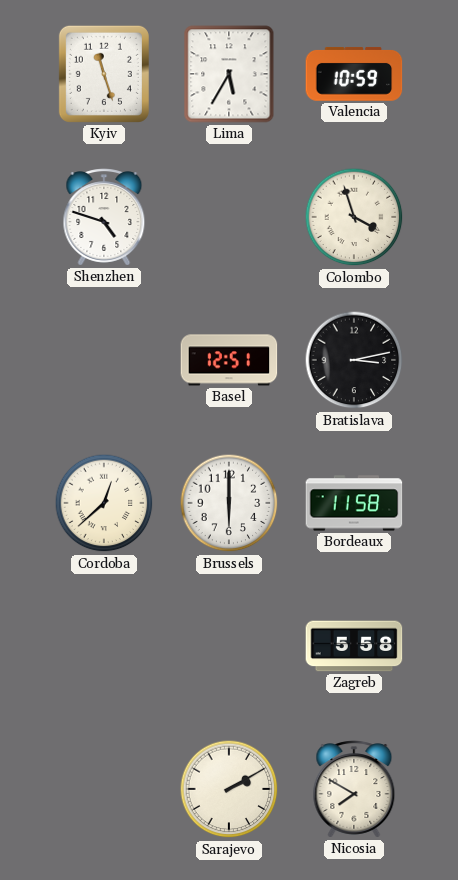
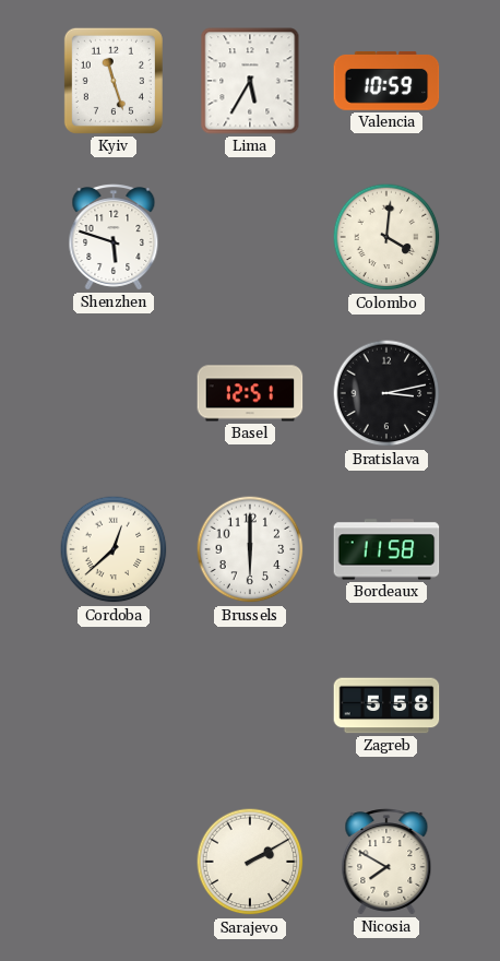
Shenzhen: 4:48 -> 5:48
Colombo: 3:57 -> 4:01
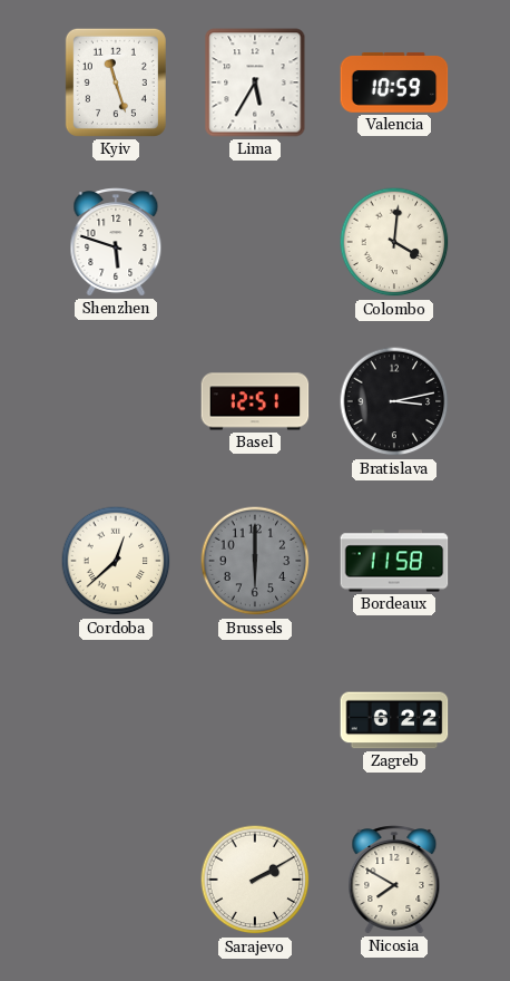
Brussels dial: white -> grey
Zagreb: 5:58 -> 6:22
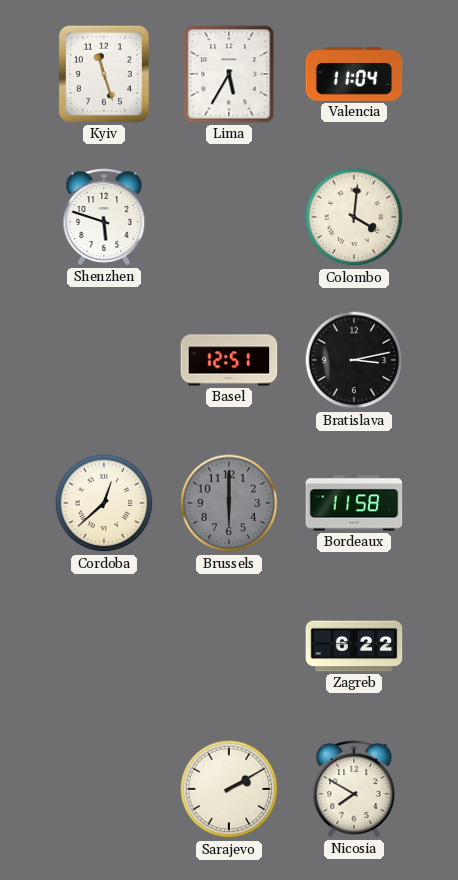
Valencia: 10:59 -> 11:04
